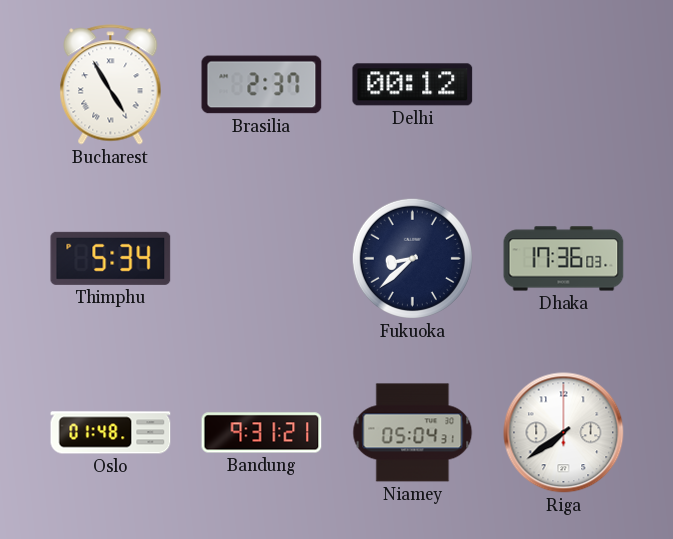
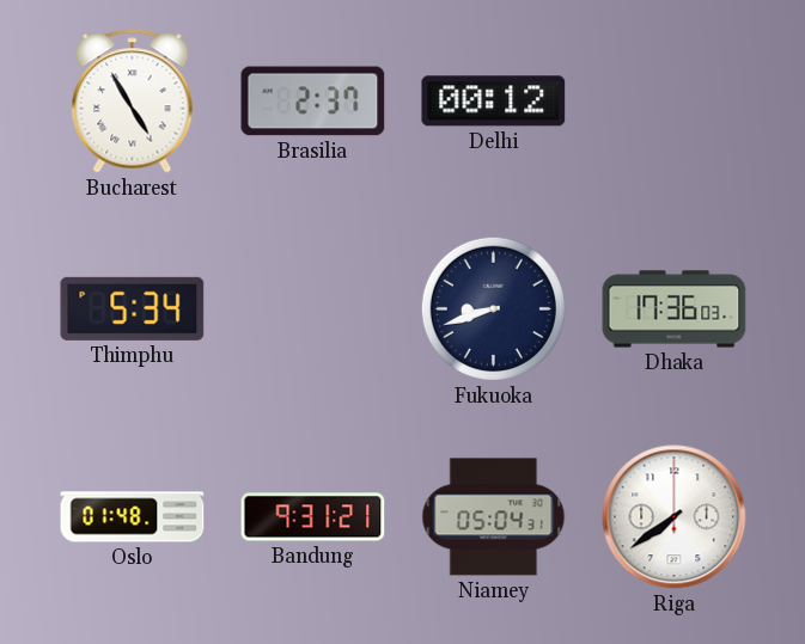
Fukuoka: 8:38 -> 8:42
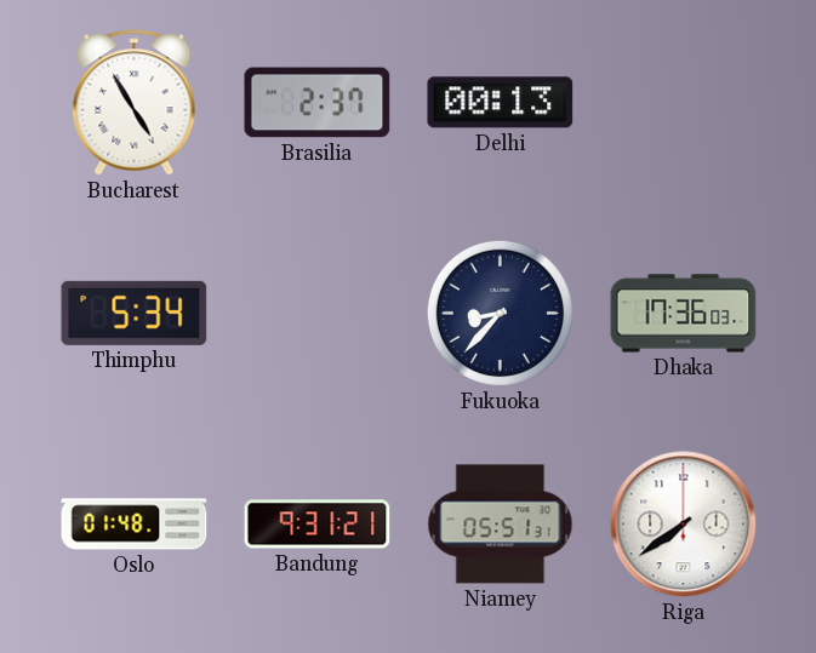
Delhi: 00:12 -> 00:13
Fukuoka: 8:42 -> 8:37
Niamey: 05:04 -> 05:51
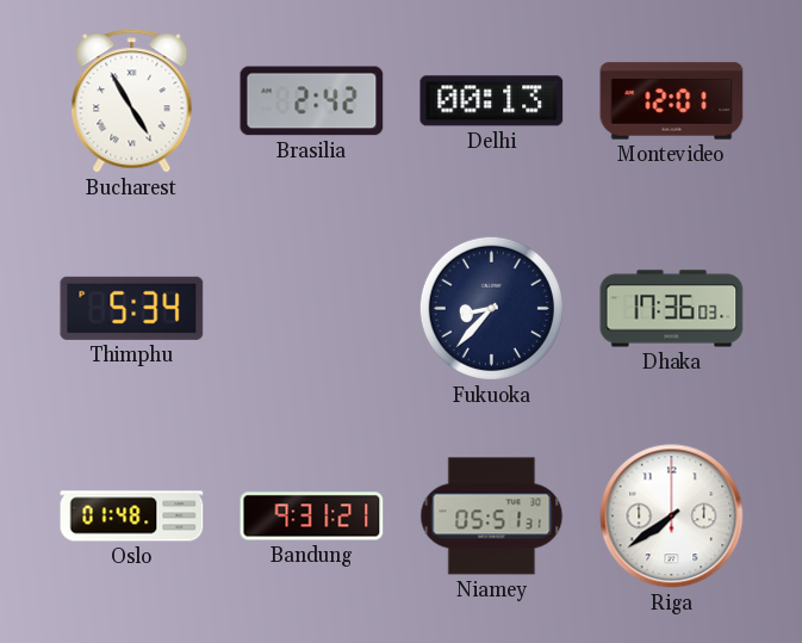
Brasilia: 2:37 -> 2:42
Montevideo: none -> 12:01
